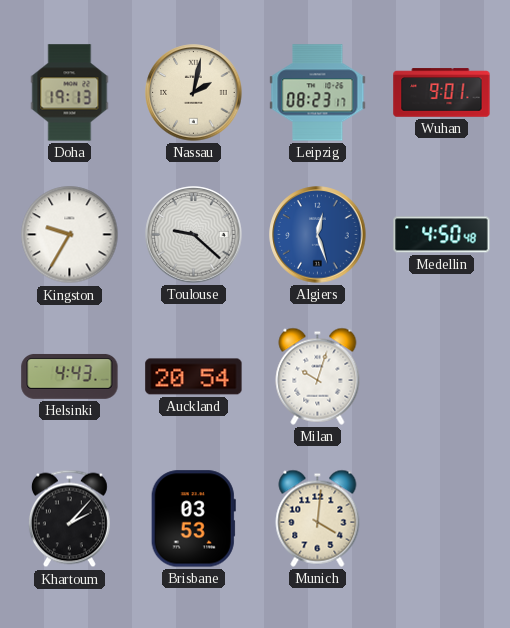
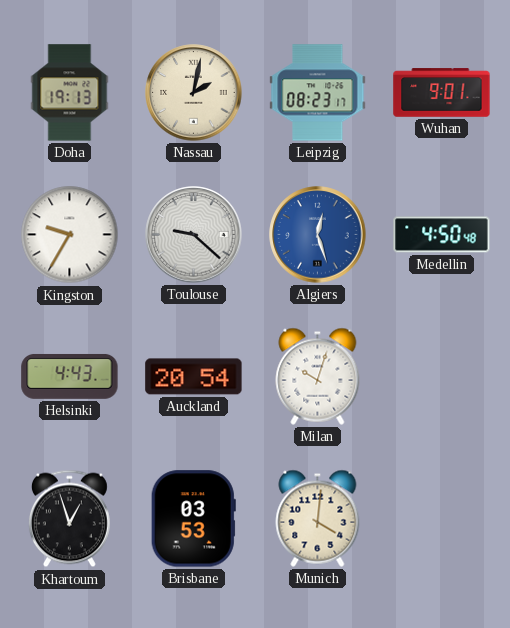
Khartoum: 2:07 -> 12:57
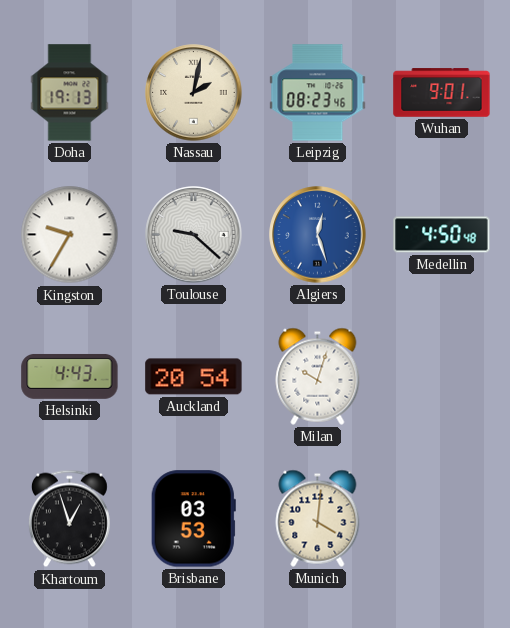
Leipzig: 08:23:17 -> 08:23:46
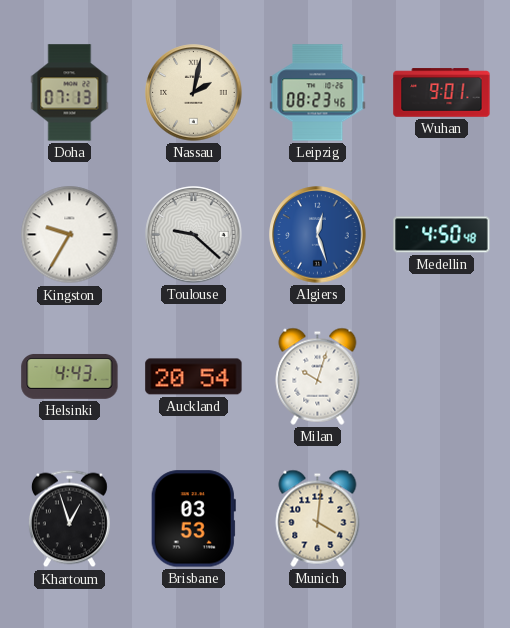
Doha: 19:13 -> 07:13
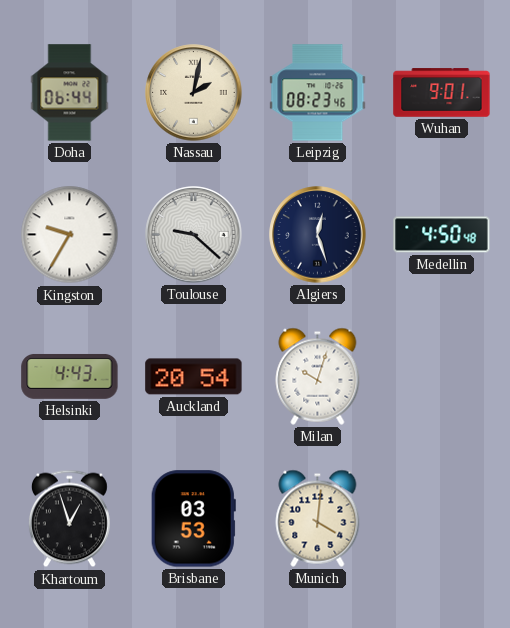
Doha: 07:13 -> 06:44
Algiers dial: blue -> navy
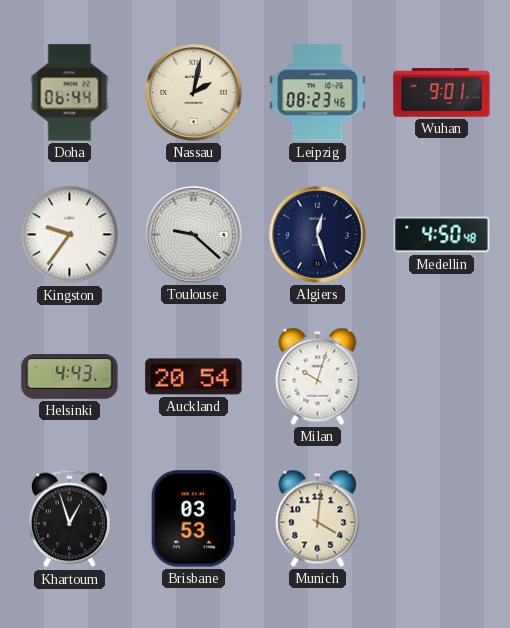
Kingston: 9:35 -> 9:36
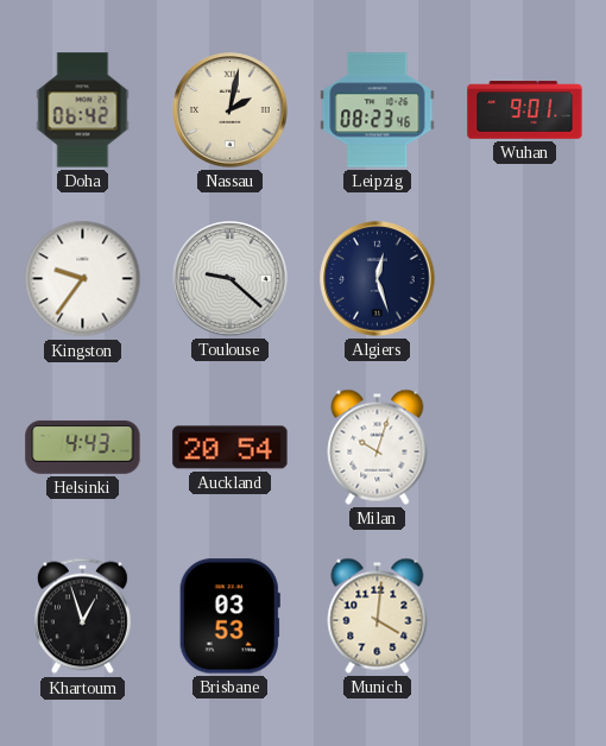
Doha: 06:44 -> 06:42
Medellin: 4:50 -> none
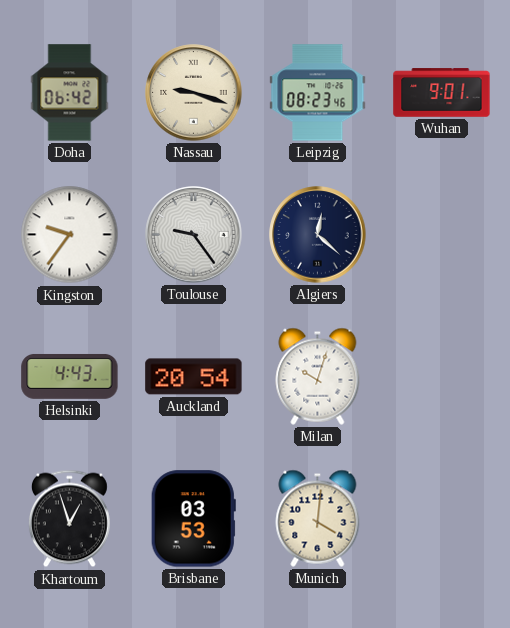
Nassau: 2:02 -> 9:18
Toulouse: 9:22 -> 9:24
Algiers: 12:27 -> 12:22
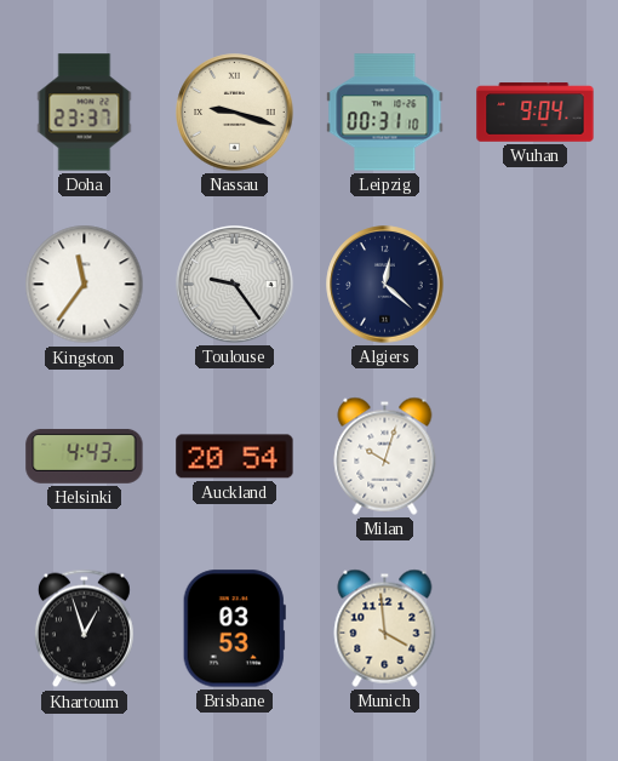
Doha: 06:42 -> 23:37
Leipzig: 08:23 -> 00:31
Wuhan: 9:01 -> 9:04
Kingston: 9:36 -> 11:36
Munich: 4:01 -> 3:59
